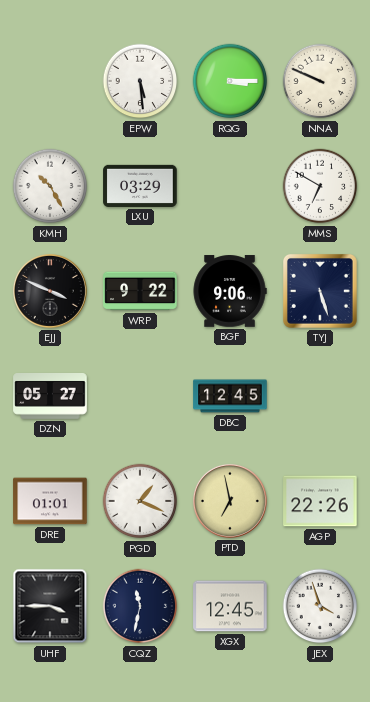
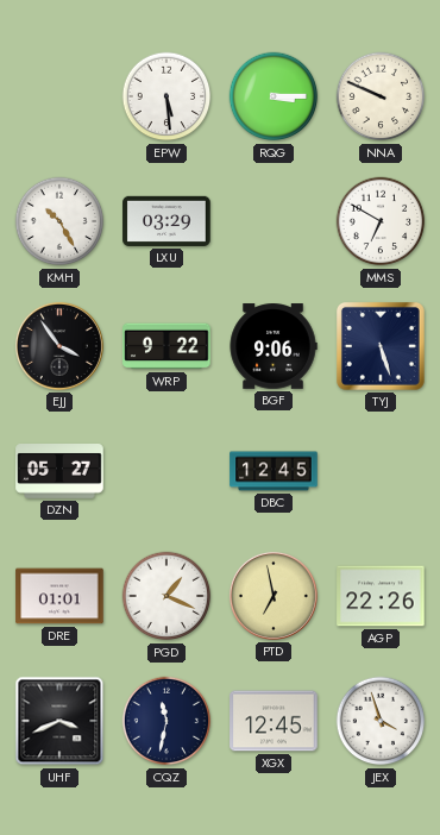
EJJ: 3:49 -> 3:54
UHF: 3:45 -> 3:41
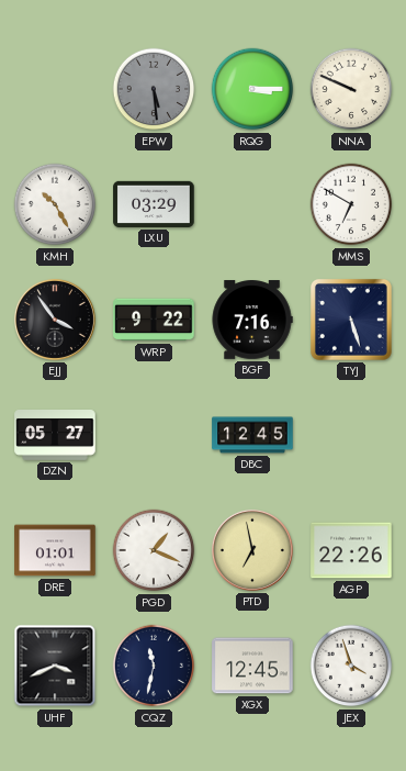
EPW dial: white -> grey
BGF: 9:06 -> 7:16
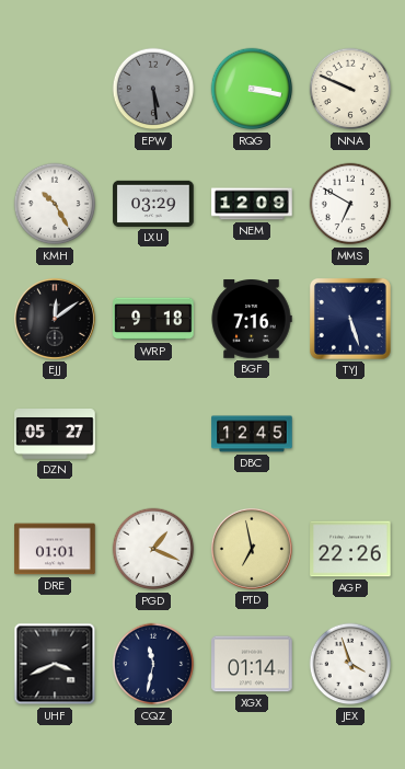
RQG: 3:15 -> 3:17
NEM: none -> 12:09
EJJ: 3:54 -> 12:09
WRP: 9:22 -> 9:18
XGX: 12:45 -> 01:14
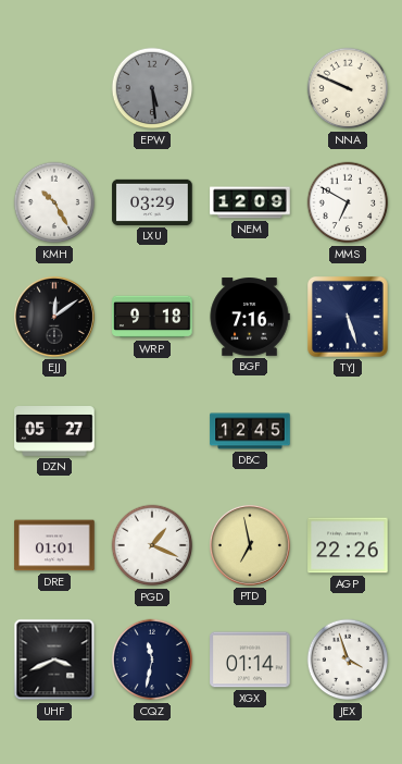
RQG: 3:17 -> none
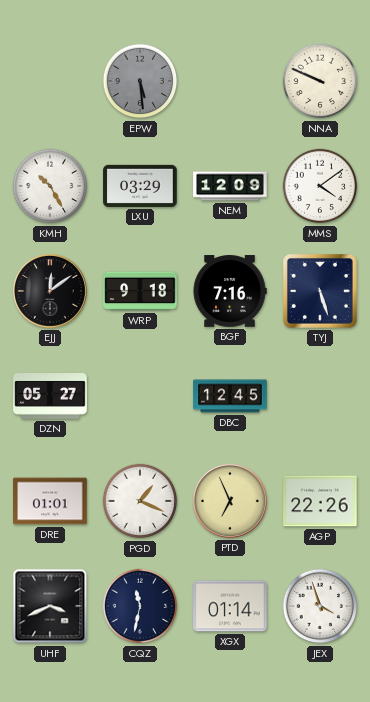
MMS: 6:50 -> 4:09
PTD: 6:58 -> 6:56
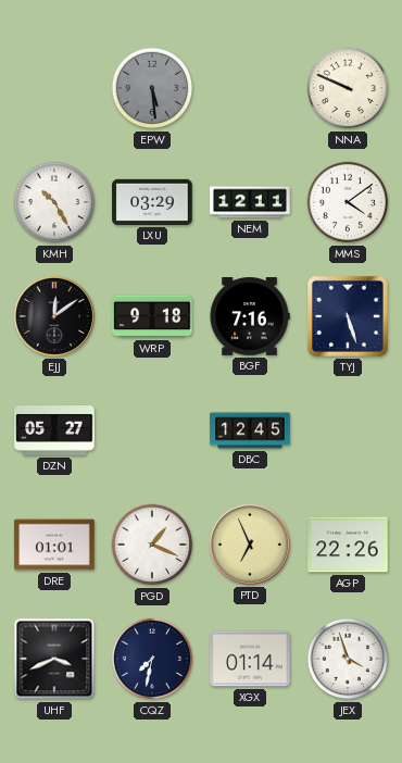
NEM: 12:09 -> 12:11
CQZ: 11:32 -> 7:32
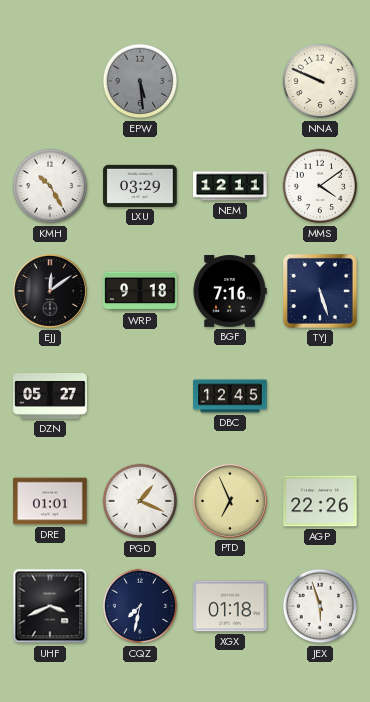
XGX: 01:14 -> 01:18
JEX: 3:57 -> 5:57
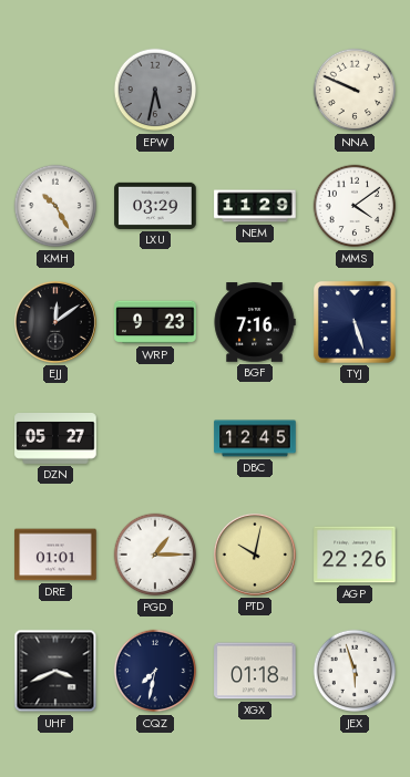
EPW: 5:29 -> 5:32
NEM: 12:11 -> 11:29
WRP: 9:18 -> 9:23
PGD: 1:19 -> 1:15
PTD: 6:56 -> 10:02
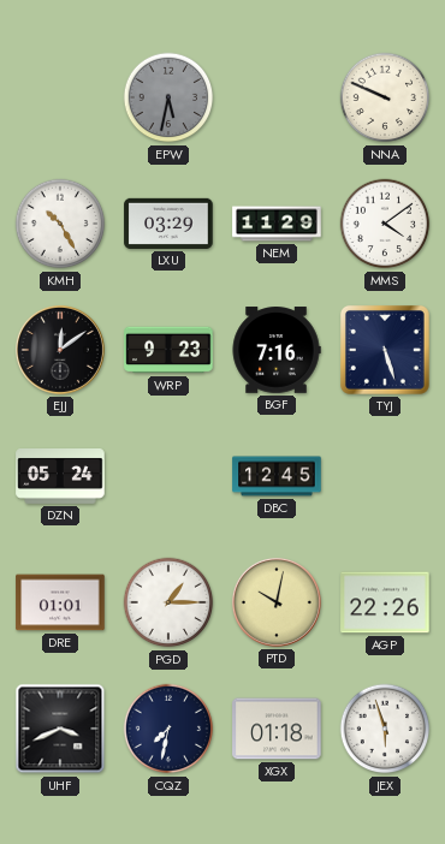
DZN: 05:27 -> 05:24
